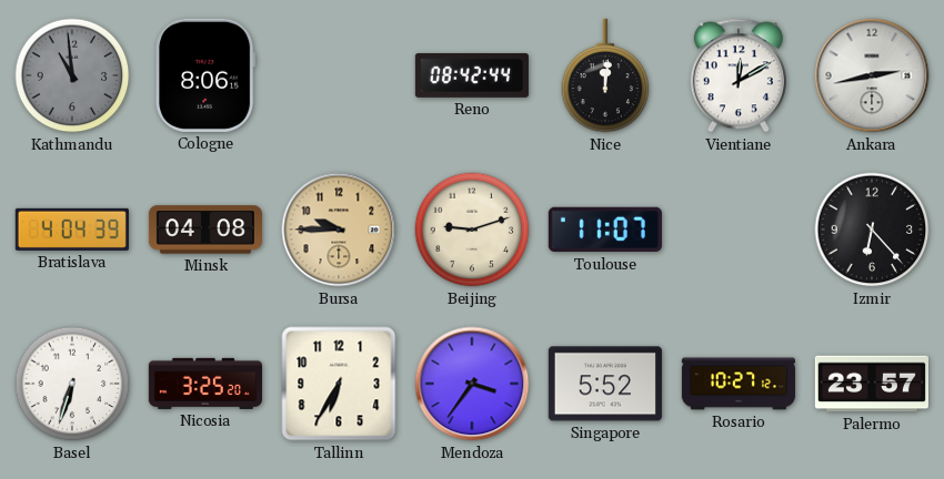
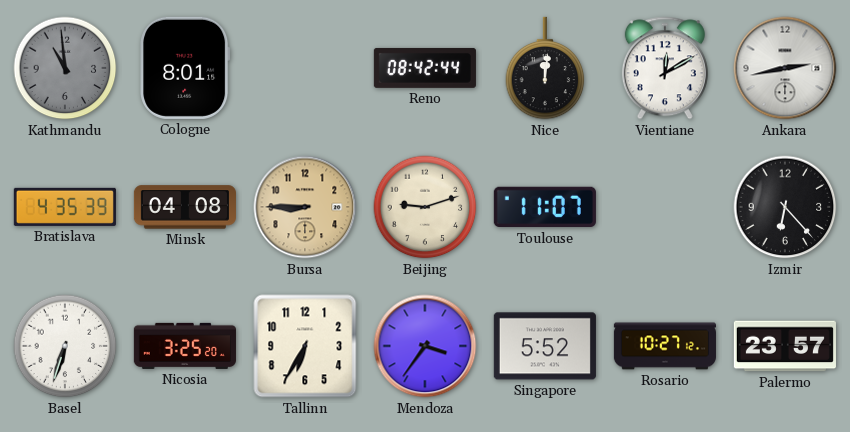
Cologne: 8:06 -> 8:01
Bratislava: 4:04 -> 4:35
Bursa: 9:45 -> 8:45
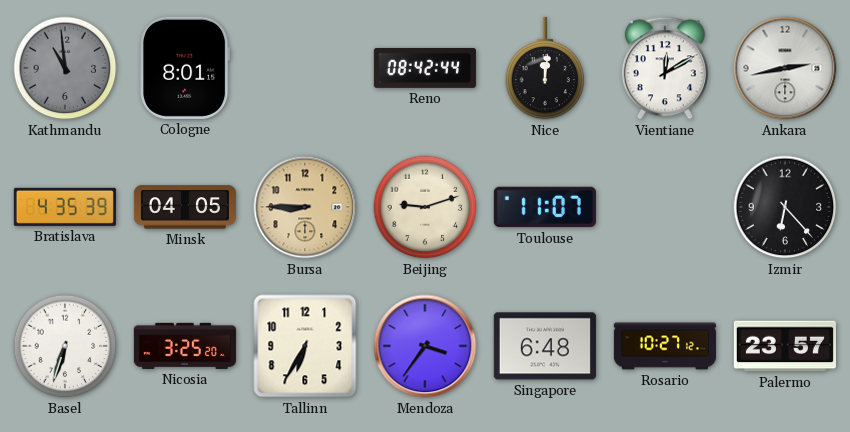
Minsk: 04:08 -> 04:05
Singapore: 5:52 -> 6:48
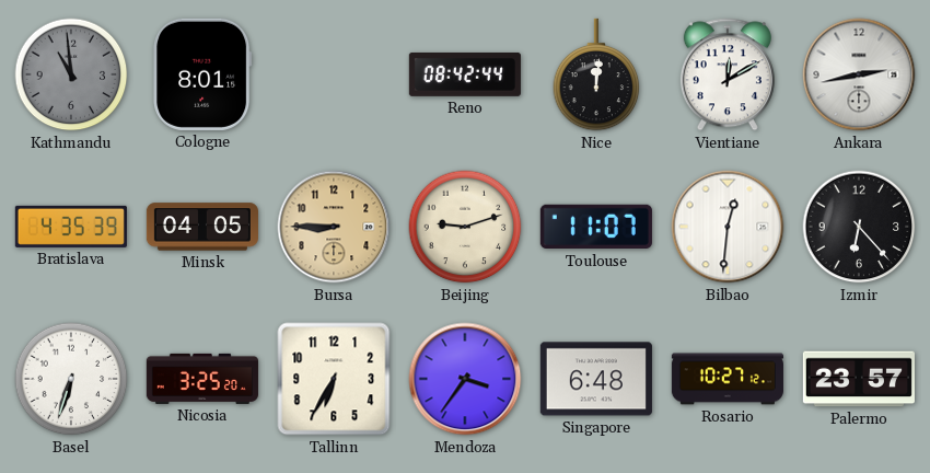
Bilbao: none -> 12:31
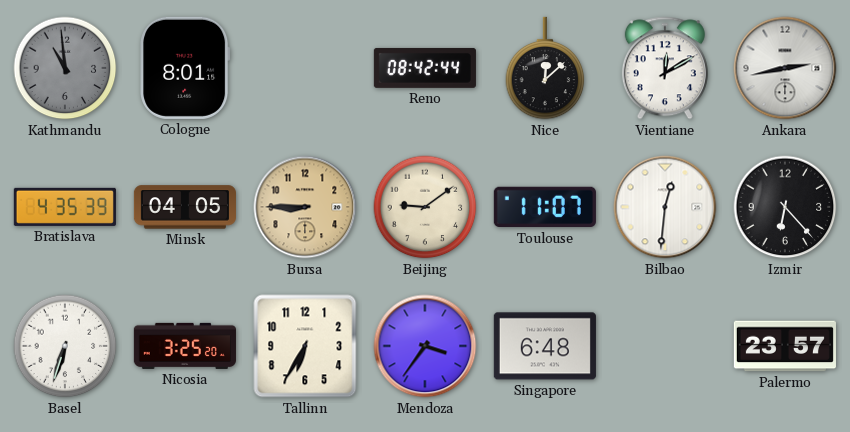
Nice: 12:01 -> 12:08
Beijing: 9:12 -> 9:09
Rosario: 10:27 -> none
